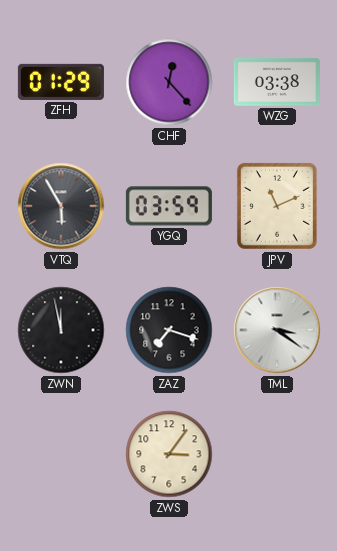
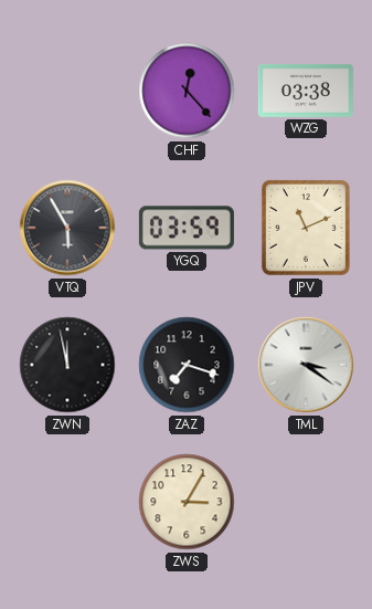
ZFH: 01:29 -> none
ZWS: 3:06 -> 3:05
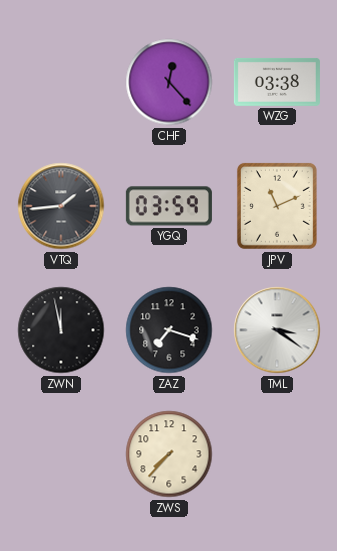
VTQ: 5:55 -> 1:44
ZWS: 3:05 -> 7:37
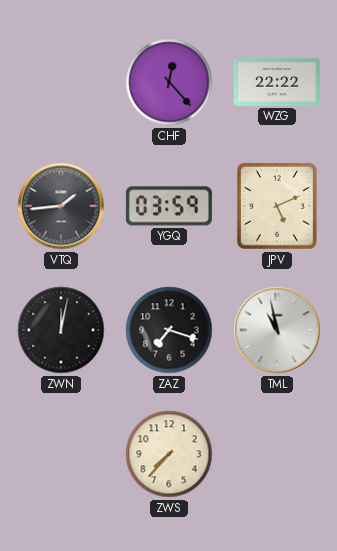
WZG: 03:38 -> 22:22
JPV: 11:11 -> 5:11
ZWN: 11:58 -> 12:02
TML: 3:21 -> 10:58
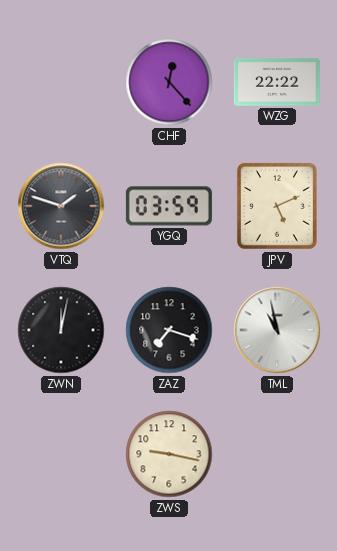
VTQ: 1:44 -> 1:48
ZWS: 7:37 -> 9:17
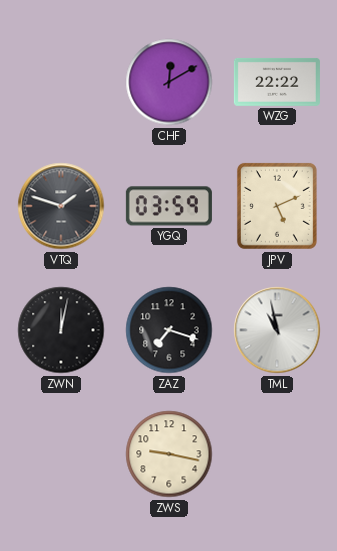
CHF: 12:23 -> 12:10
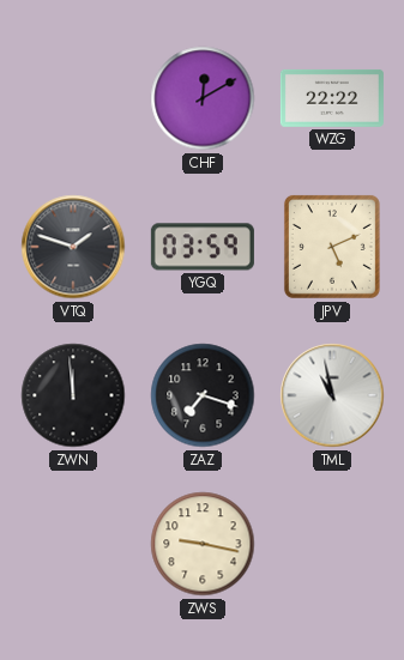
ZWN: 12:02 -> 11:59
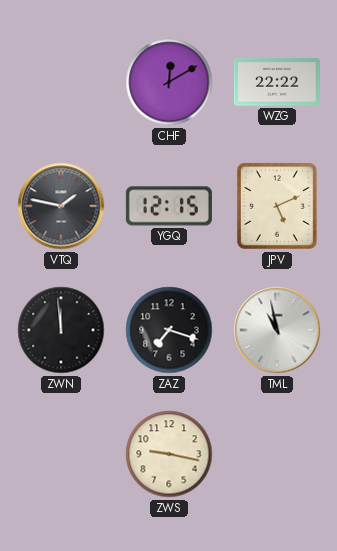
VTQ: 1:48 -> 1:47
YGQ: 03:59 -> 12:15
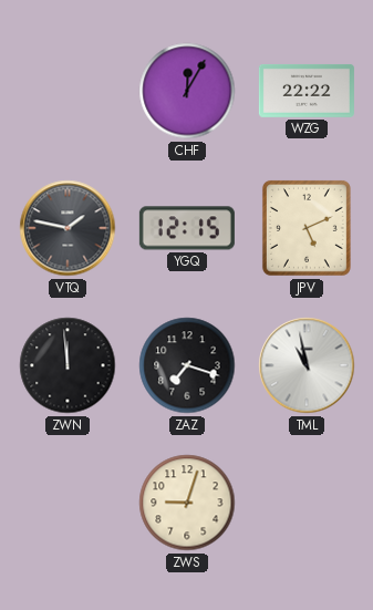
CHF: 12:10 -> 12:05
ZWS: 9:17 -> 9:03
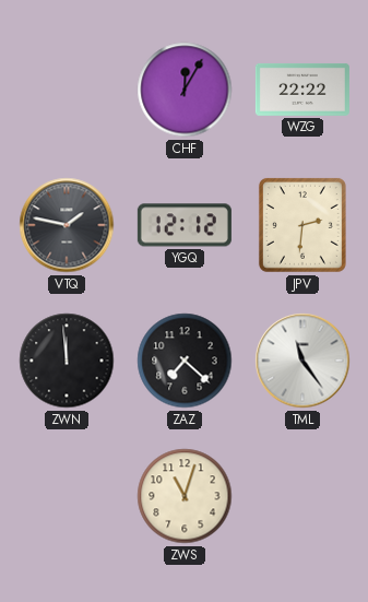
YGQ: 12:15 -> 12:12
JPV: 5:11 -> 2:31
ZAZ: 7:18 -> 7:22
TML: 10:58 -> 11:24
ZWS: 9:03 -> 11:03
